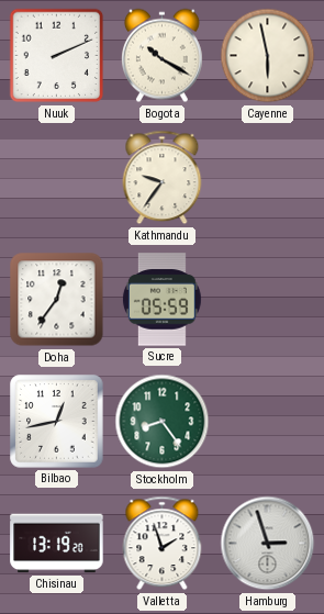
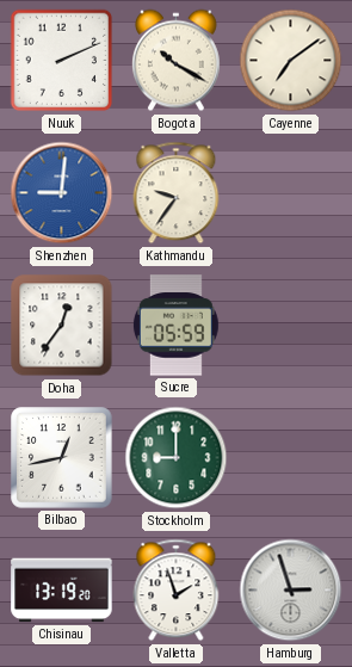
Cayenne: 5:58 -> 7:09
Shenzhen: none -> 9:01
Stockholm: 8:24 -> 9:00
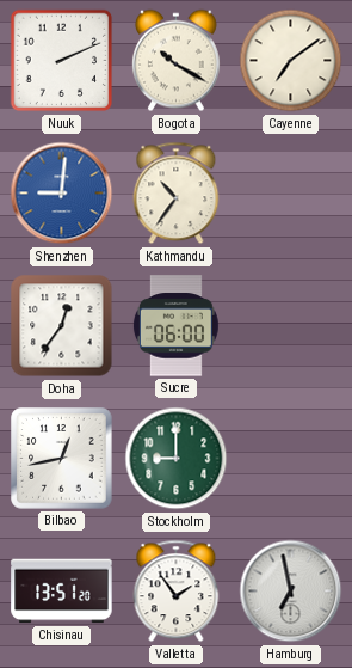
Kathmandu: 9:36 -> 10:36
Sucre: 05:59 -> 06:00
Chisinau: 13:19 -> 13:51
Valletta: 1:57 -> 1:54
Hamburg: 2:57 -> 6:58
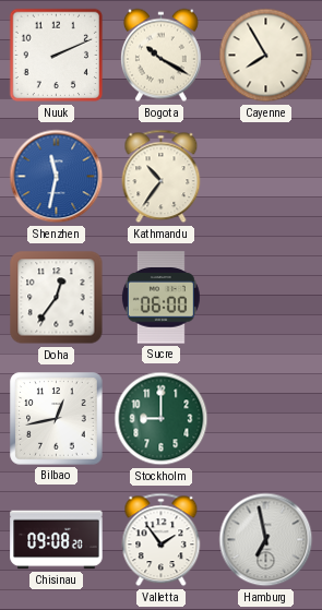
Cayenne: 7:09 -> 7:55
Shenzhen: 9:01 -> 11:32
Chisinau: 13:51 -> 09:08
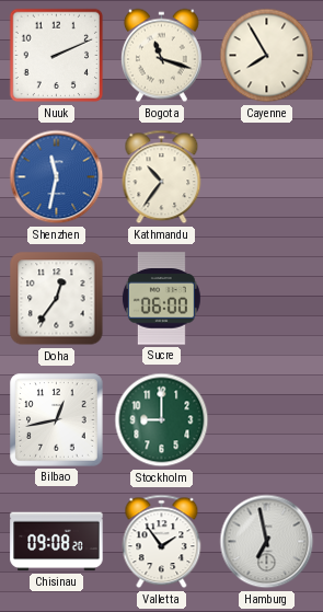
Bogota: 10:20 -> 11:18
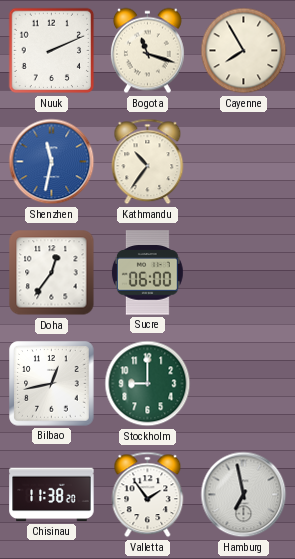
Chisinau: 09:08 -> 11:38
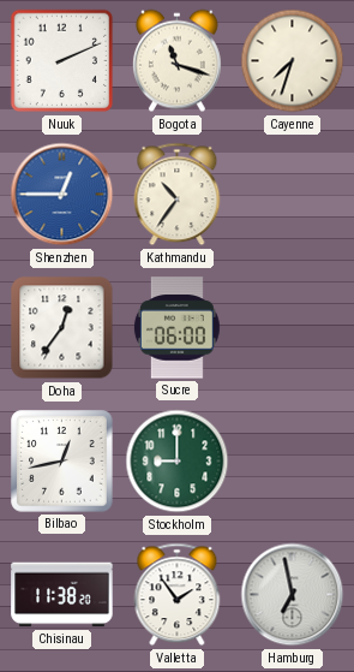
Cayenne: 7:55 -> 7:33
Shenzhen: 11:32 -> 12:45
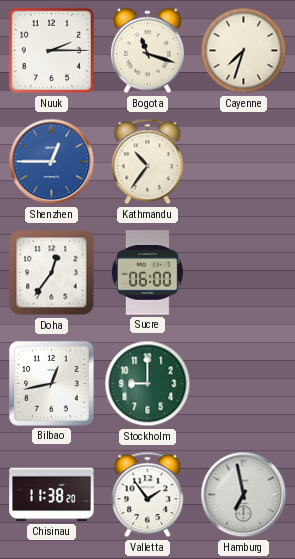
Nuuk: 2:11 -> 2:15
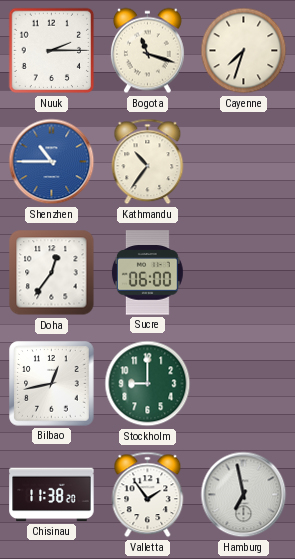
Shenzhen: 12:45 -> 10:45
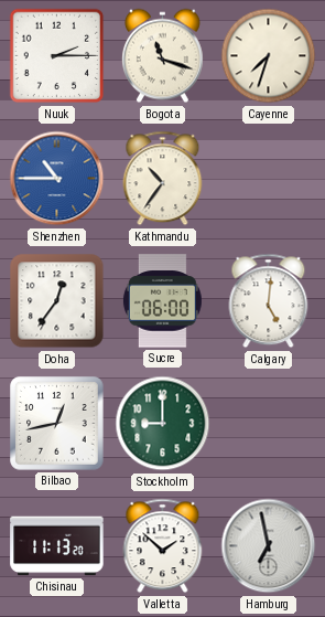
Calgary: none -> 5:01
Chisinau: 11:38 -> 11:13
Valletta: 1:54 -> 1:52
